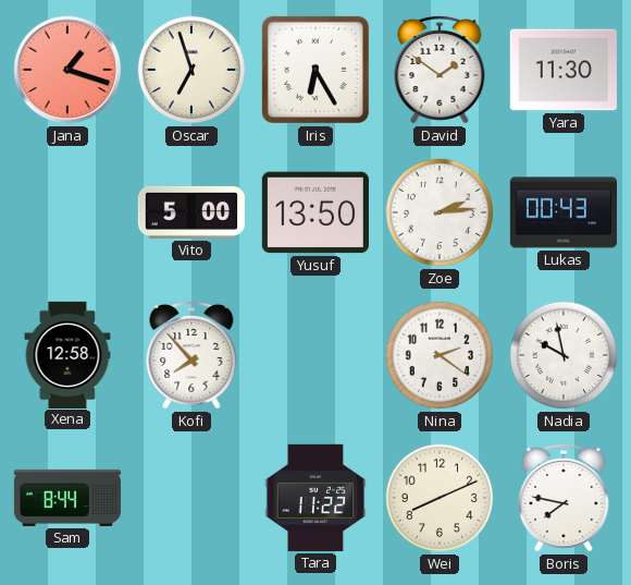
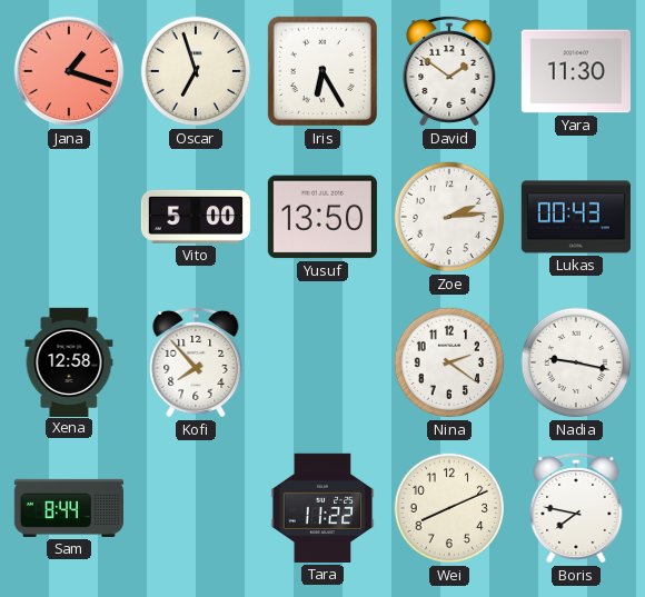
Nadia: 9:58 -> 9:17
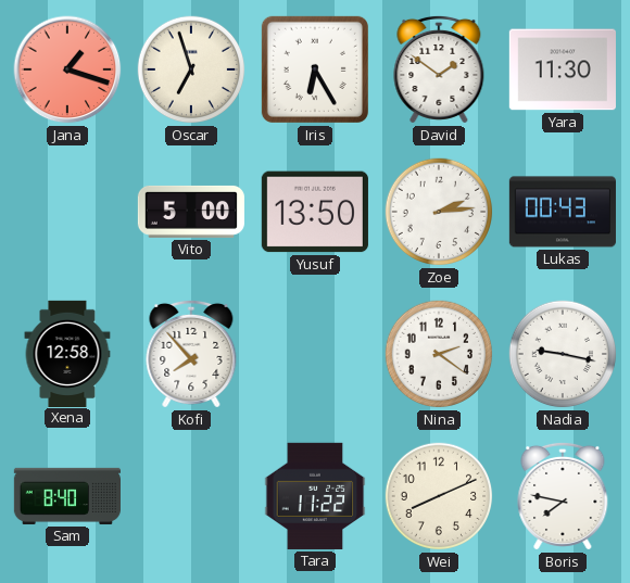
Sam: 8:44 -> 8:40
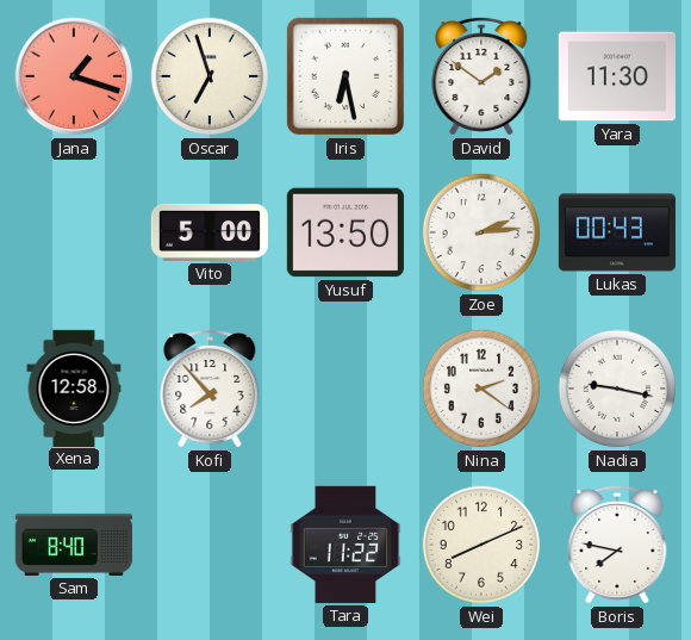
Iris: 6:25 -> 6:28
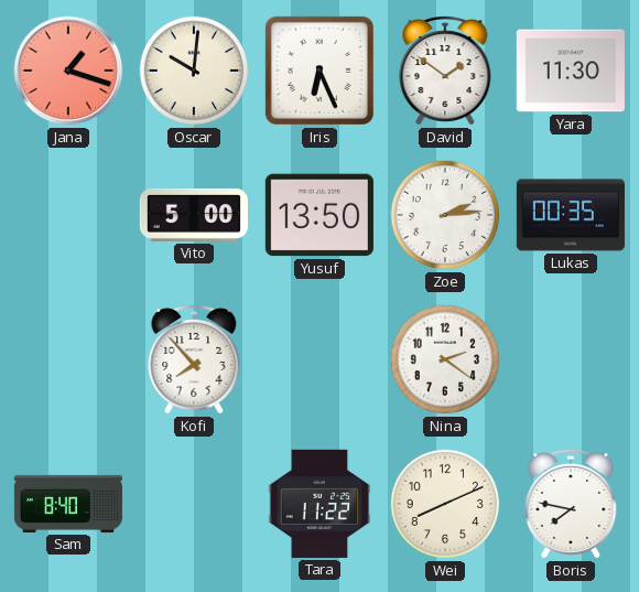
Oscar: 6:57 -> 10:01
Iris: 6:28 -> 6:26
Lukas: 00:43 -> 00:35
Xena: 12:58 -> none
Nadia: 9:17 -> none
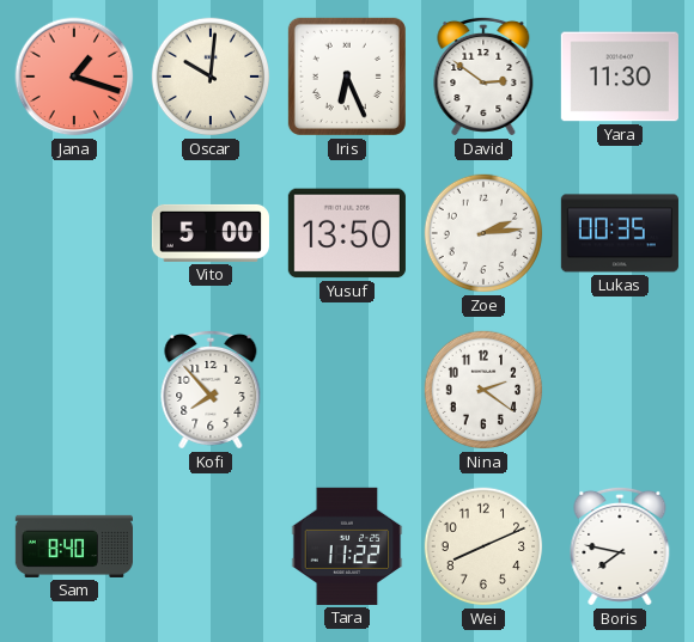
David: 1:51 -> 2:51
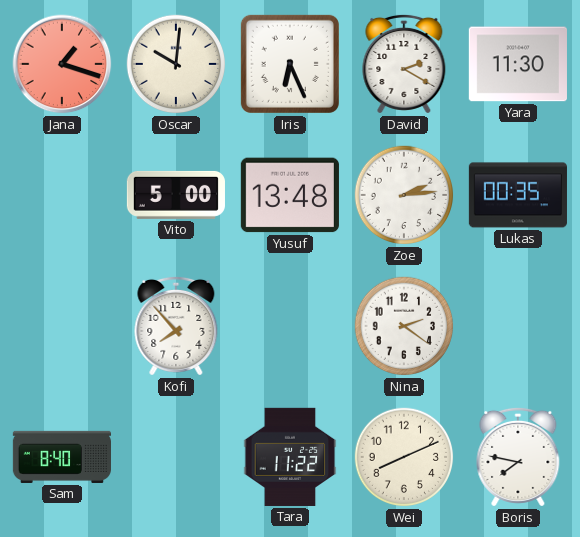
David: 2:51 -> 2:20
Yusuf: 13:50 -> 13:48
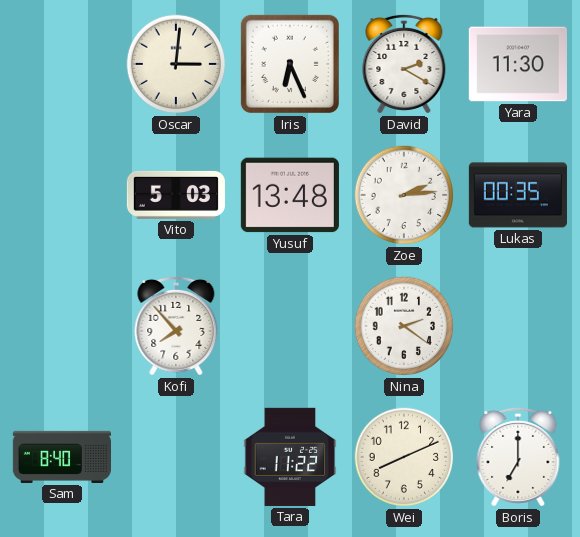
Jana: 1:18 -> none
Oscar: 10:01 -> 3:01
Vito: 5:00 -> 5:03
Boris: 7:47 -> 7:00
